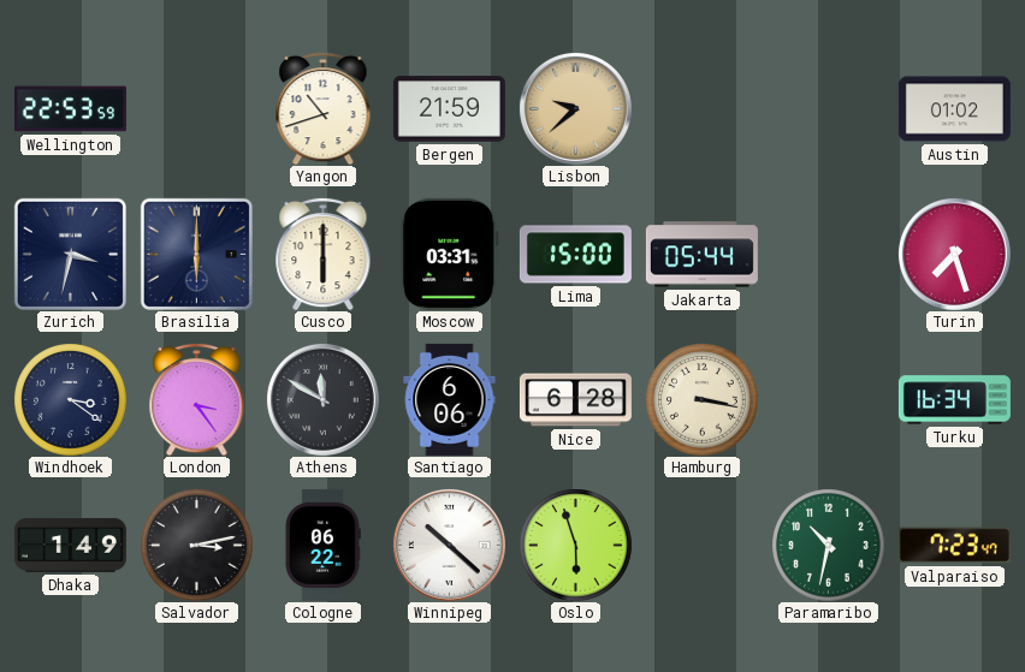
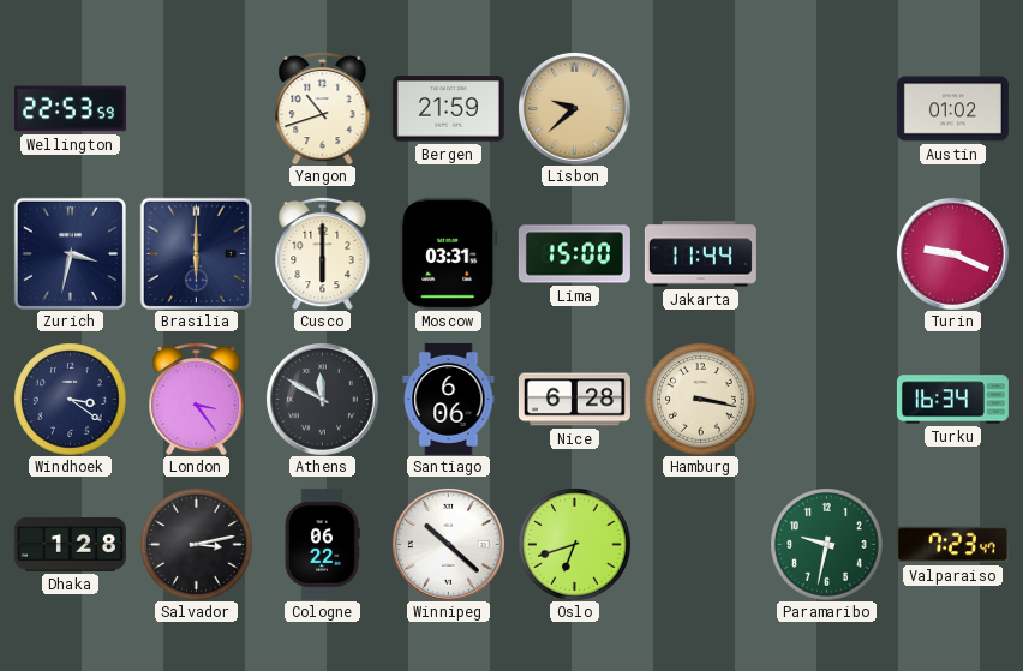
Jakarta: 05:44 -> 11:44
Turin: 7:27 -> 9:19
Dhaka: 1:49 -> 1:28
Oslo: 5:57 -> 6:42
Paramaribo: 10:32 -> 9:32
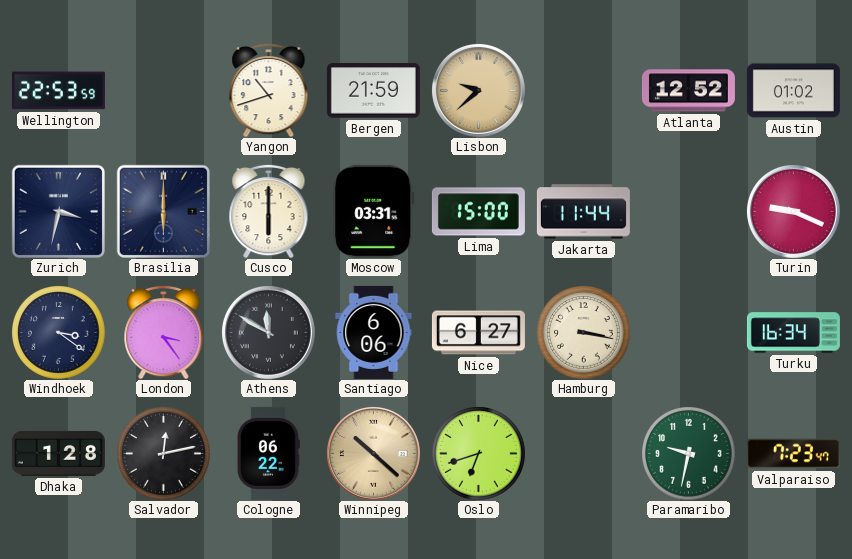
Atlanta: none -> 12:52
Nice: 6:28 -> 6:27
Salvador: 3:13 -> 12:13
Winnipeg dial: white -> champagne
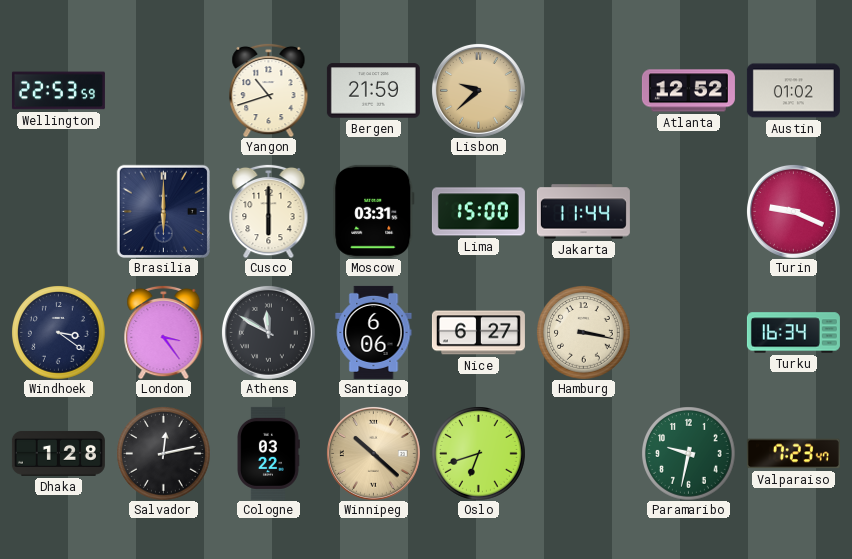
Zurich: 3:32 -> none
Cologne: 06:22 -> 03:22
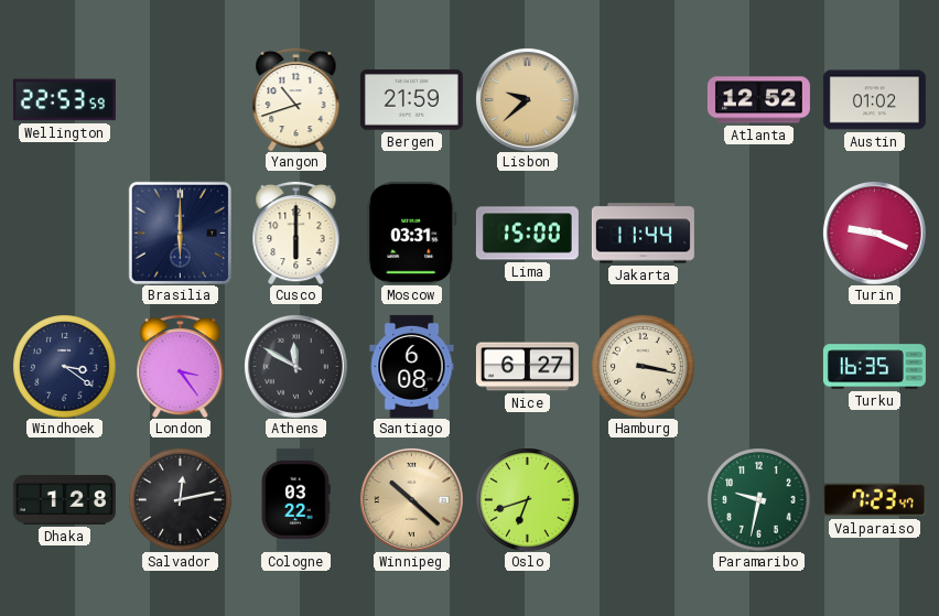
Santiago: 6:06 -> 6:08
Turku: 16:34 -> 16:35
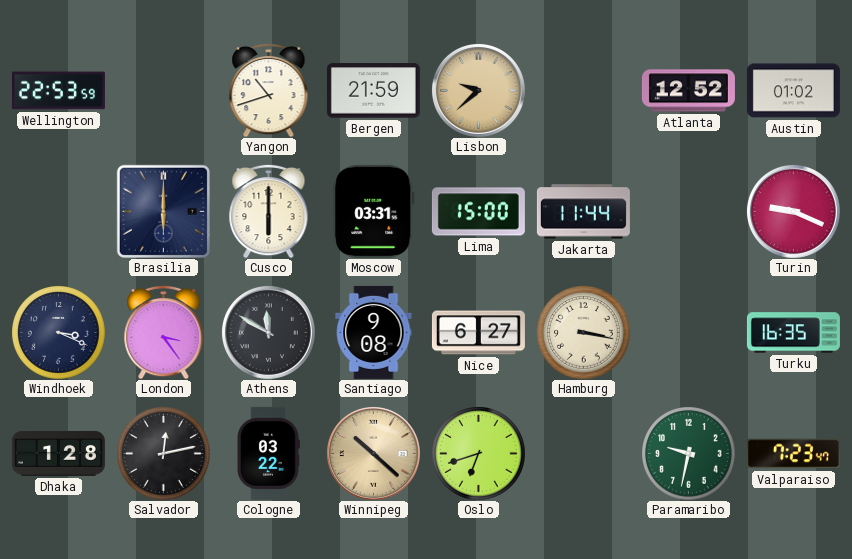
Windhoek: 3:21 -> 3:19
Santiago: 6:08 -> 9:08
